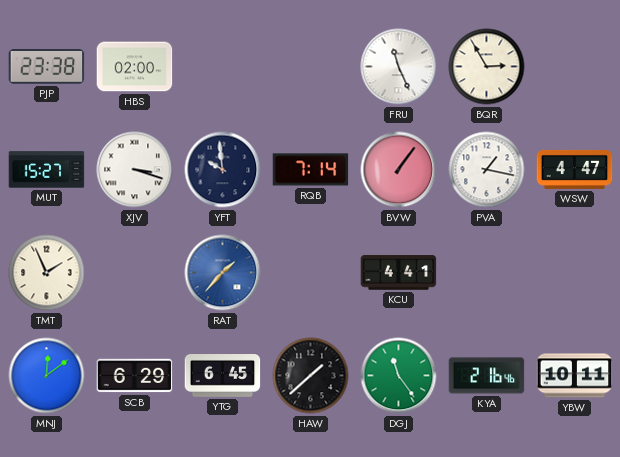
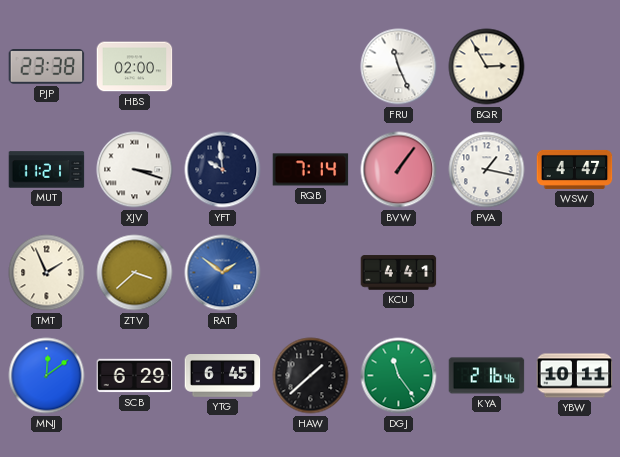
MUT: 15:27 -> 11:21
ZTV: none -> 3:38
RAT: 1:37 -> 1:51
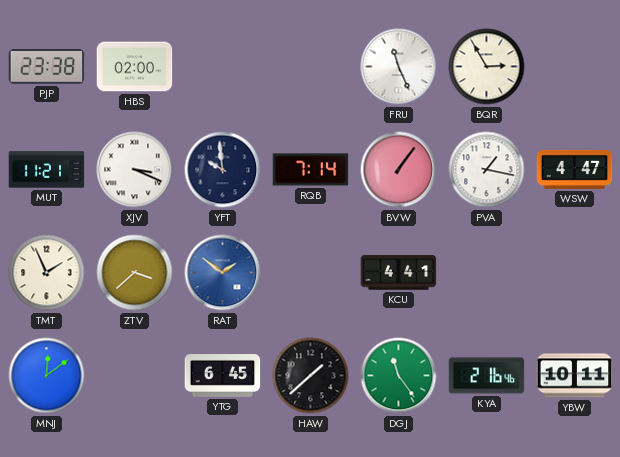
XJV: 3:18 -> 3:19
SCB: 6:29 -> none
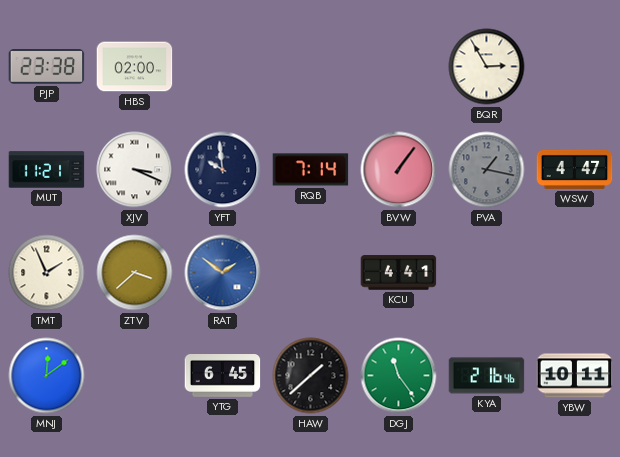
FRU: 11:26 -> none
PVA dial: white -> grey
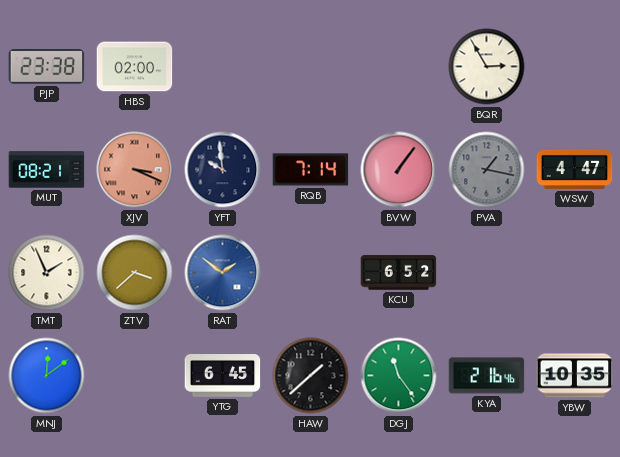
MUT: 11:21 -> 08:21
XJV dial: white -> salmon
KCU: 4:41 -> 6:52
YBW: 10:11 -> 10:35
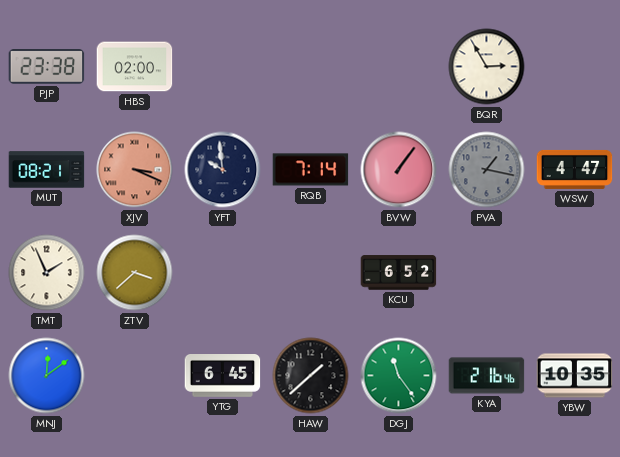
RAT: 1:51 -> none
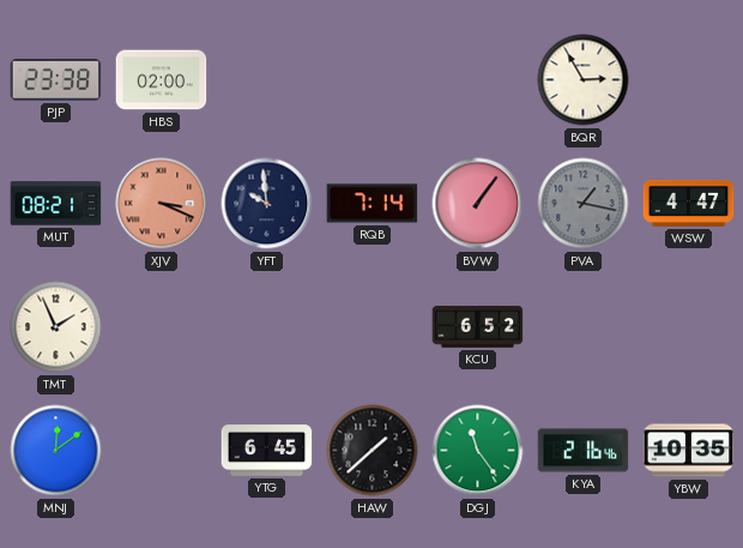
ZTV: 3:38 -> none
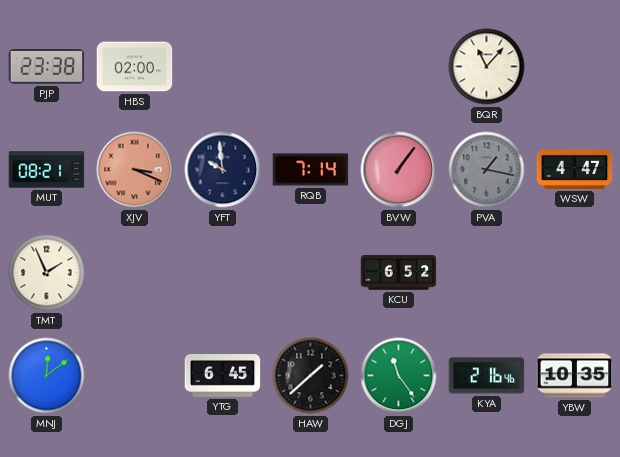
BQR: 2:55 -> 11:07
